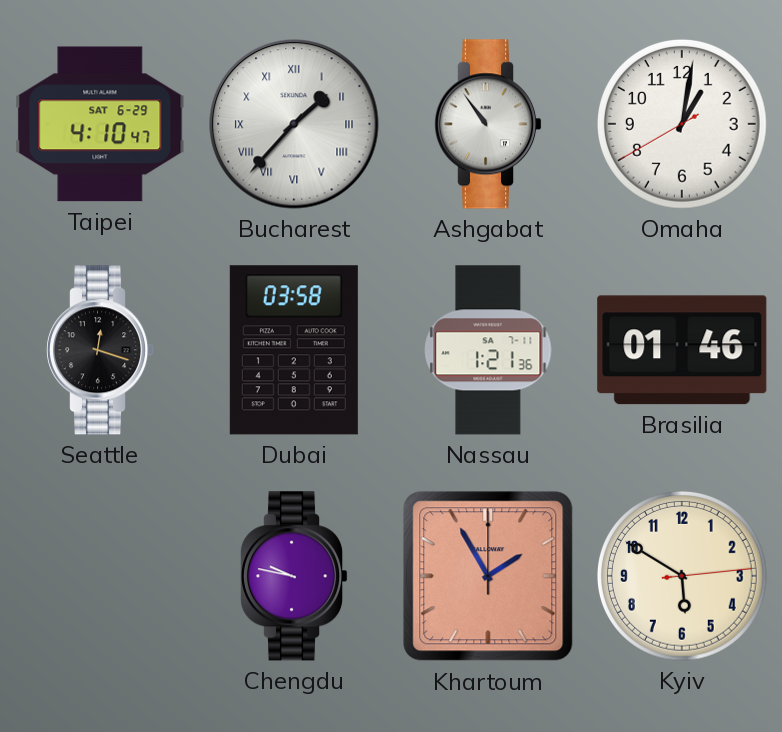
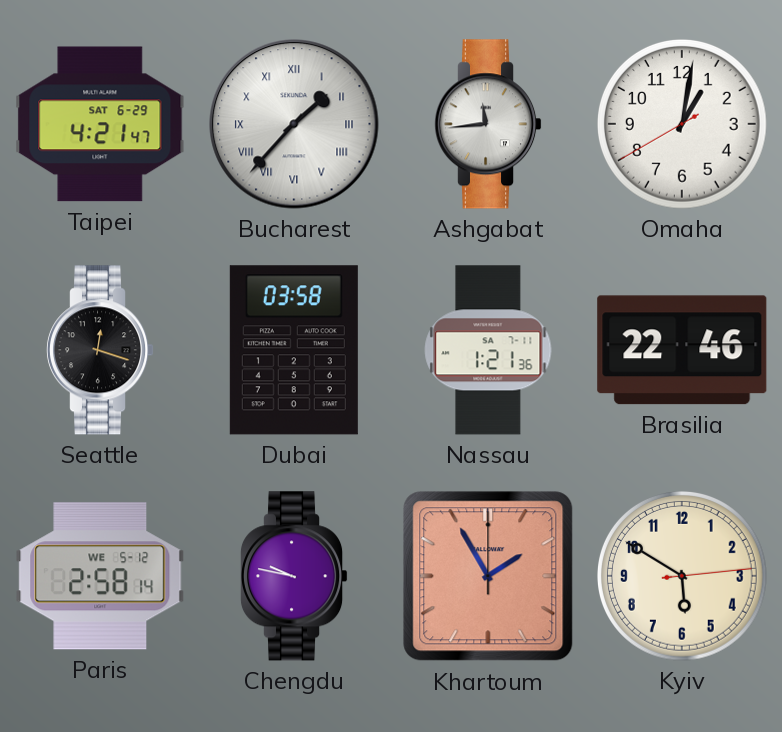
Taipei: 4:10 -> 4:21
Ashgabat: 10:54 -> 11:44
Brasilia: 01:46 -> 22:46
Paris: none -> 2:58
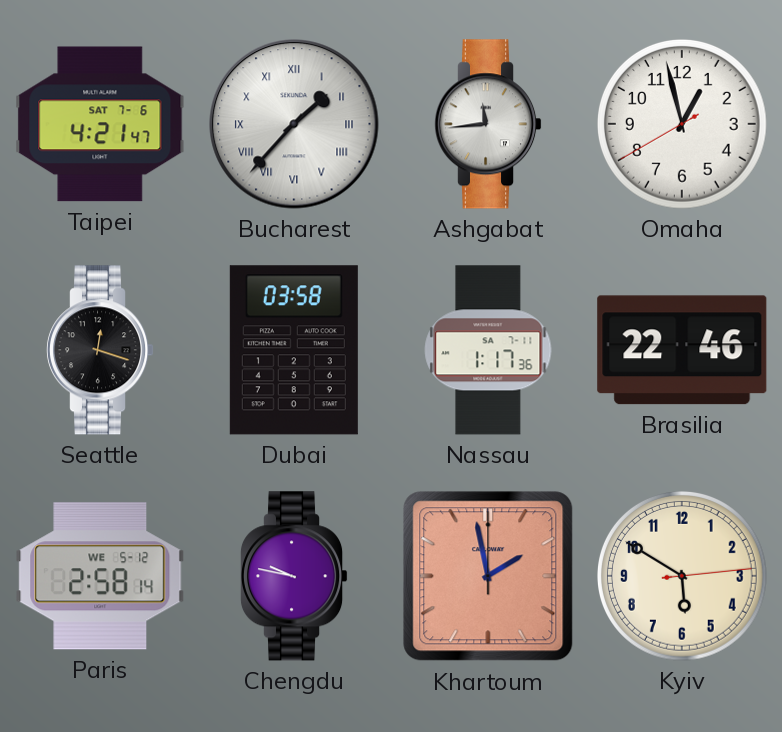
Taipei date: SAT 6-29 -> SAT 7-6
Omaha: 1:01 -> 12:57
Nassau: 1:21 -> 1:17
Khartoum: 1:55 -> 1:58
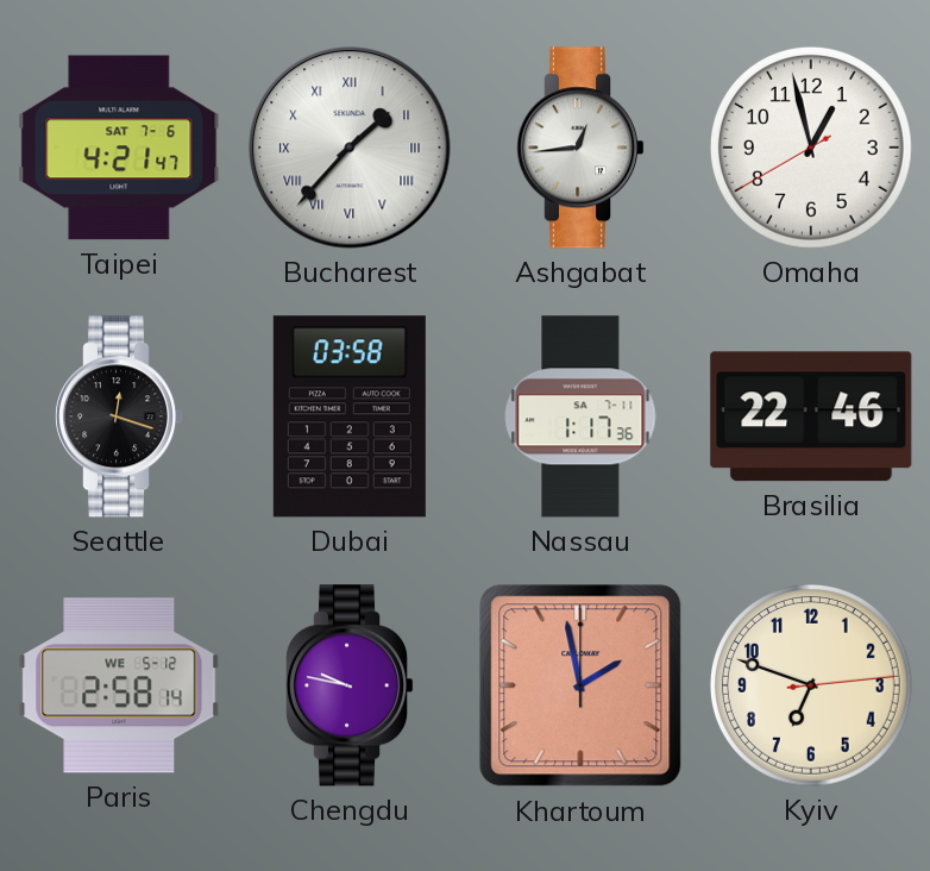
Ashgabat: 11:44 -> 12:44
Kyiv: 5:50 -> 6:48
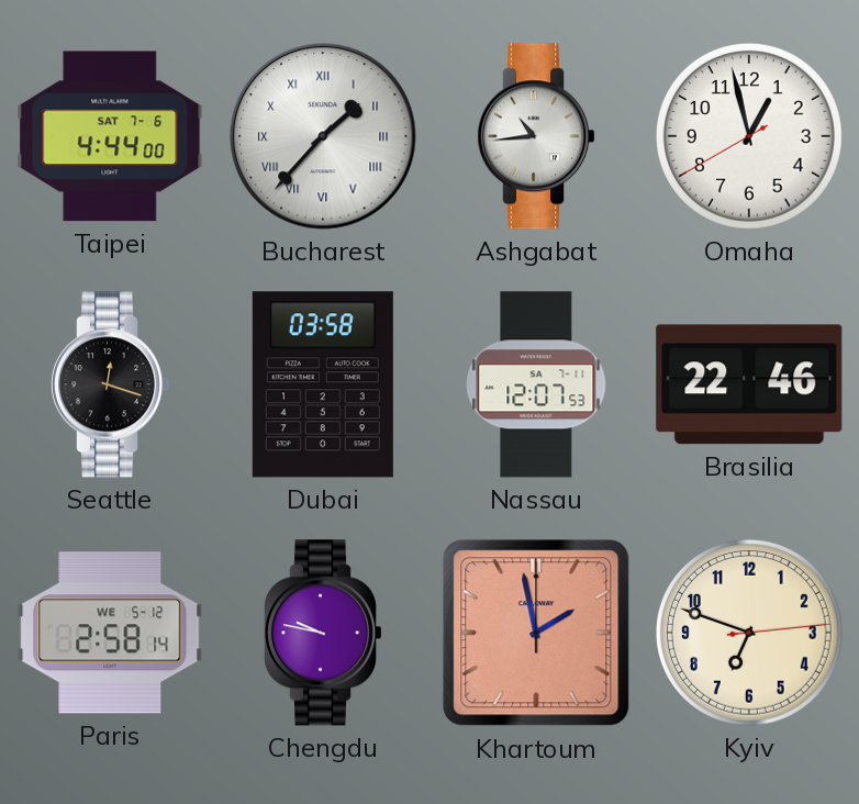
Taipei: 4:21 -> 4:44
Ashgabat: 12:44 -> 10:44
Nassau: 1:17 -> 12:07
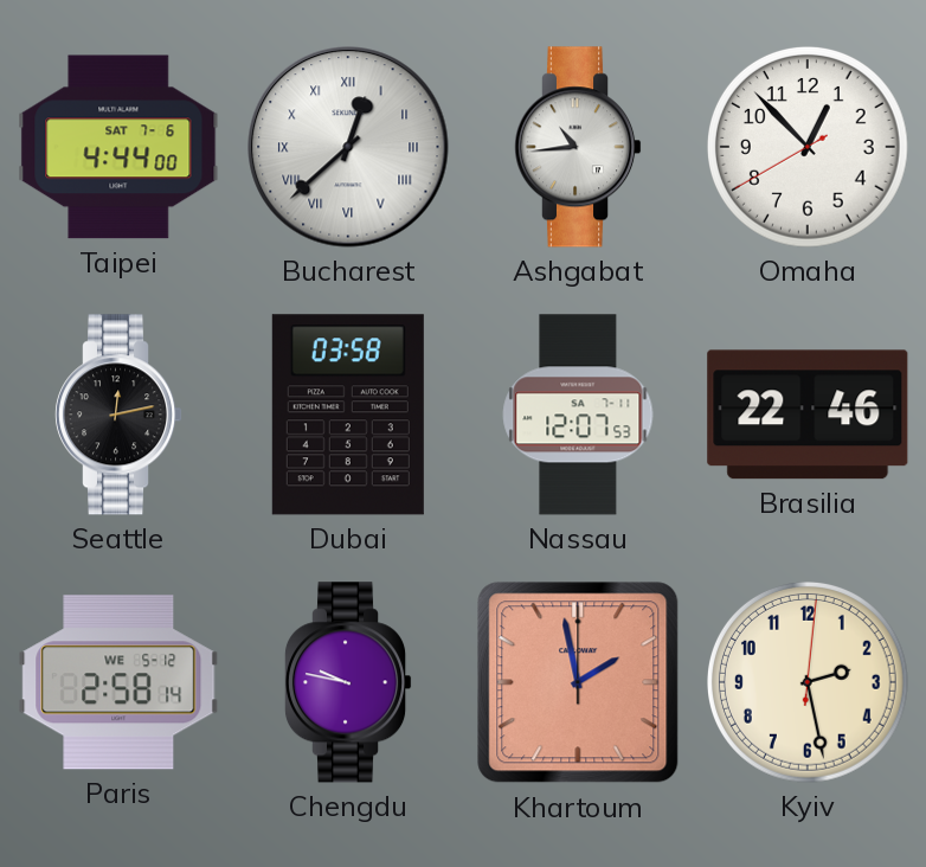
Bucharest: 1:37 -> 12:38
Omaha: 12:57 -> 12:52
Seattle: 12:18 -> 12:13
Kyiv: 6:48 -> 2:28
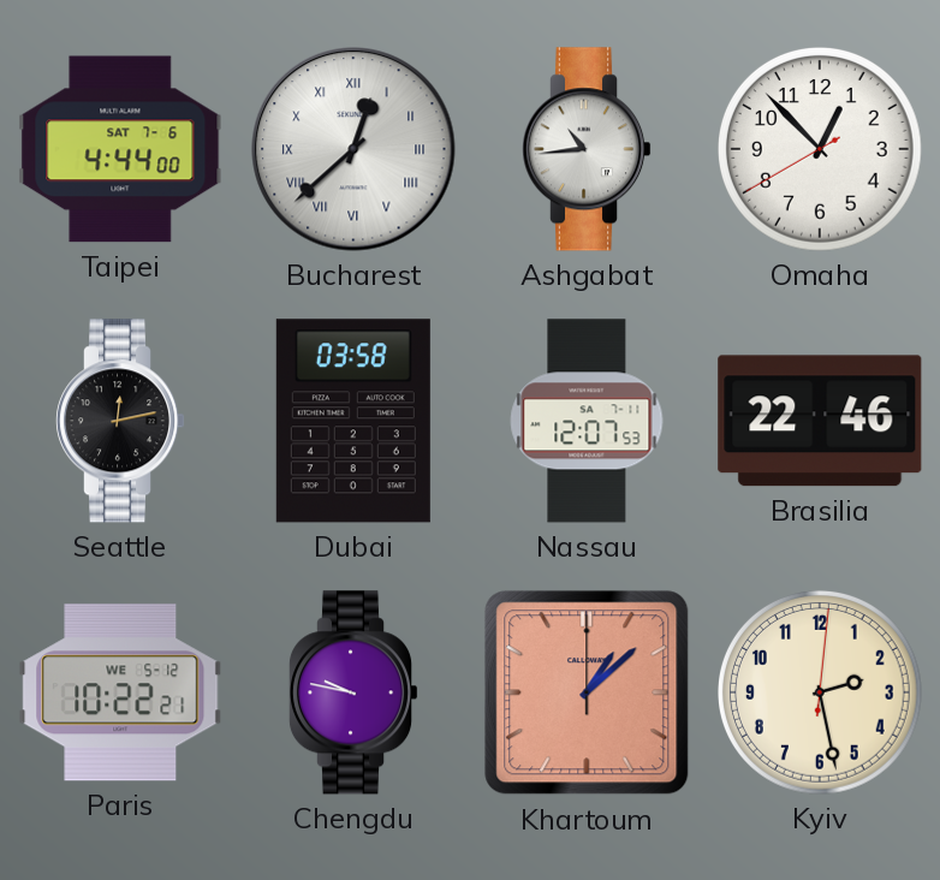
Paris: 2:58 -> 10:22
Khartoum: 1:58 -> 1:08
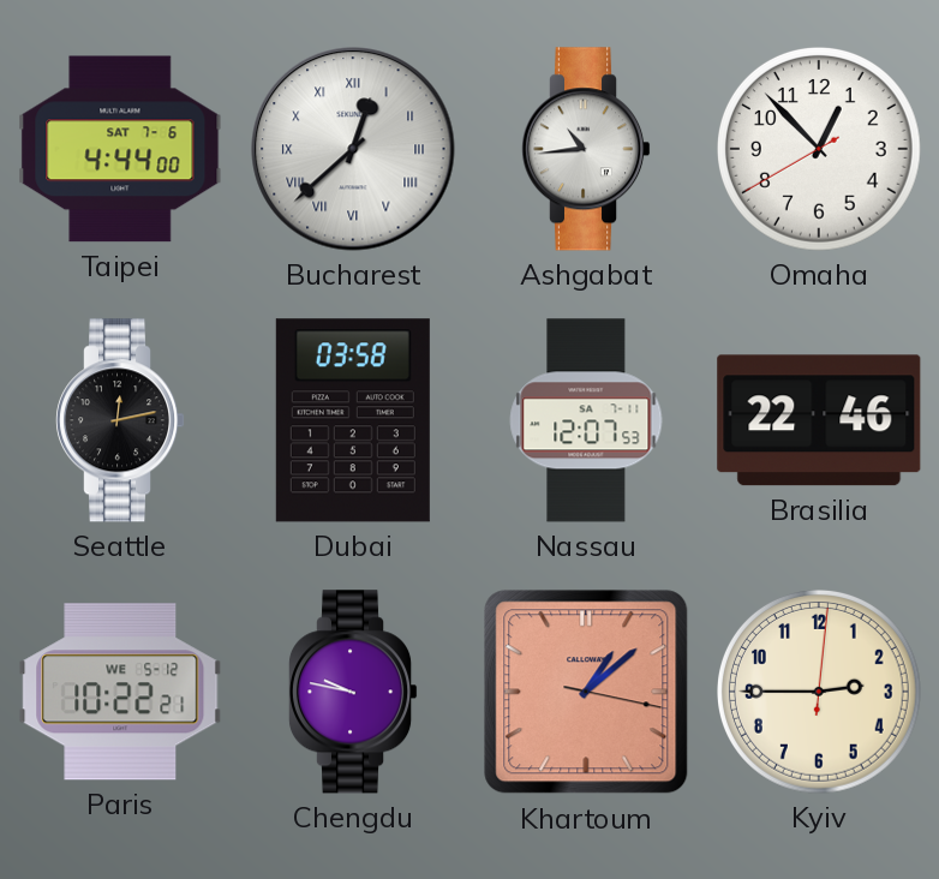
Khartoum: 1:08:00 -> 1:08:17
Kyiv: 2:28 -> 2:45
